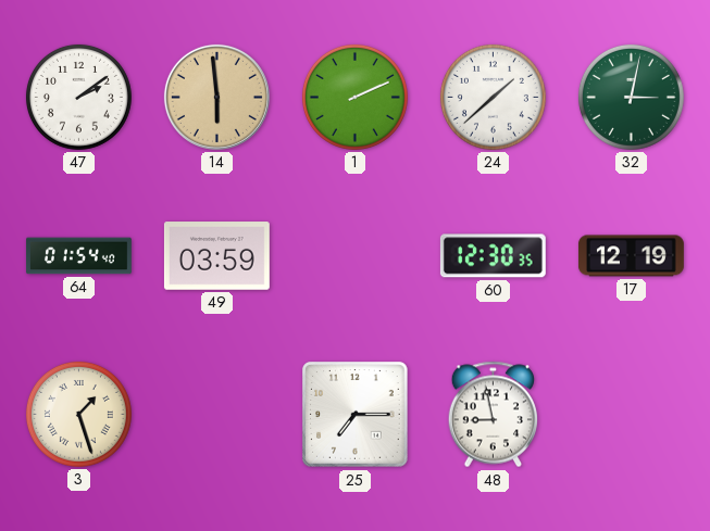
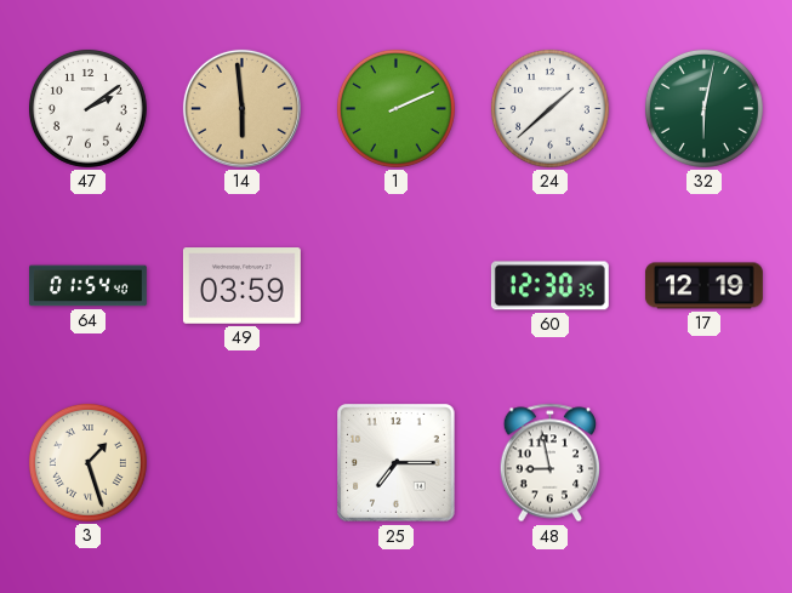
32: 3:02 -> 6:02
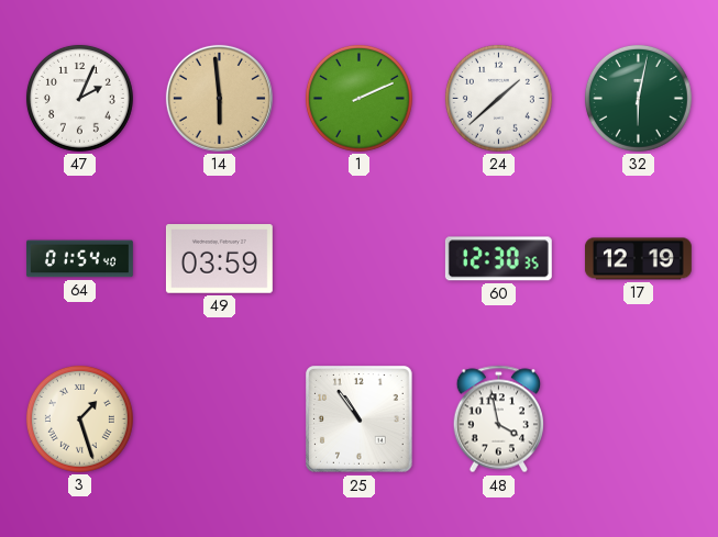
47: 2:09 -> 2:04
25: 7:15 -> 10:54
48: 8:58 -> 3:58
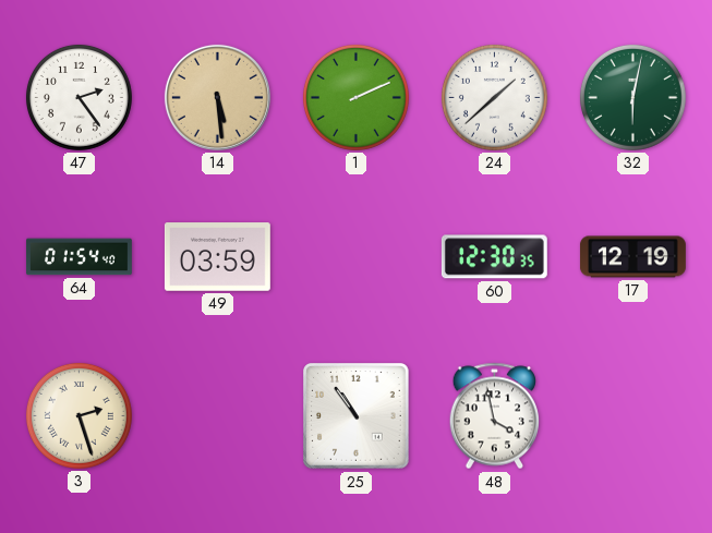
47: 2:04 -> 2:24
14: 5:59 -> 5:29
3: 1:27 -> 2:27
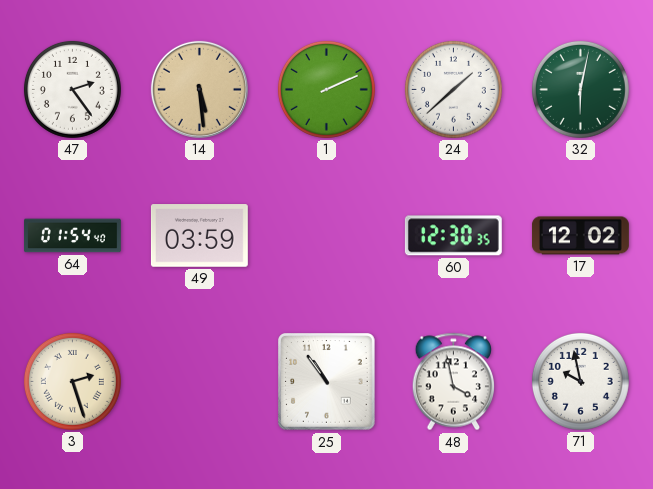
17: 12:19 -> 12:02
71: none -> 9:58
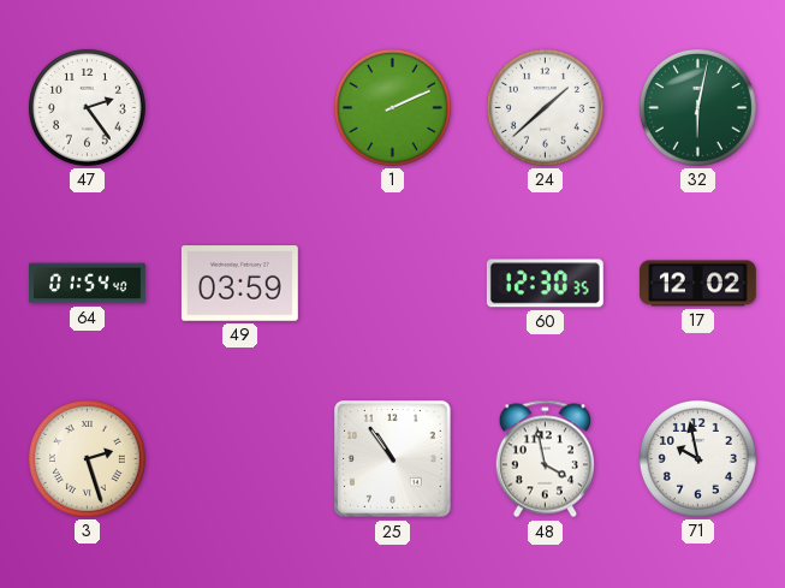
14: 5:29 -> none
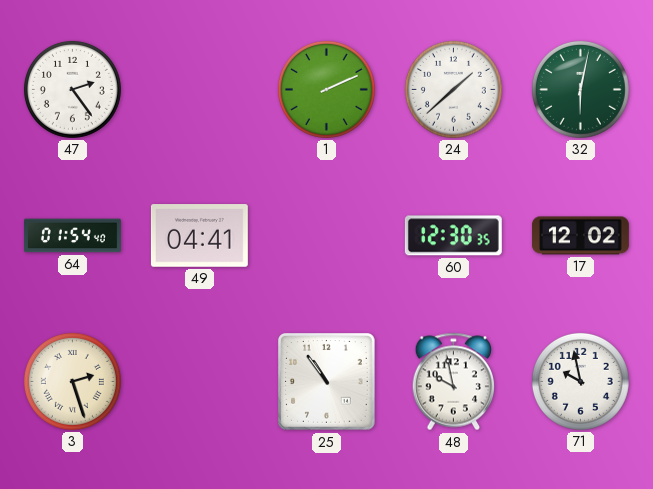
49: 03:59 -> 04:41
48: 3:58 -> 9:58
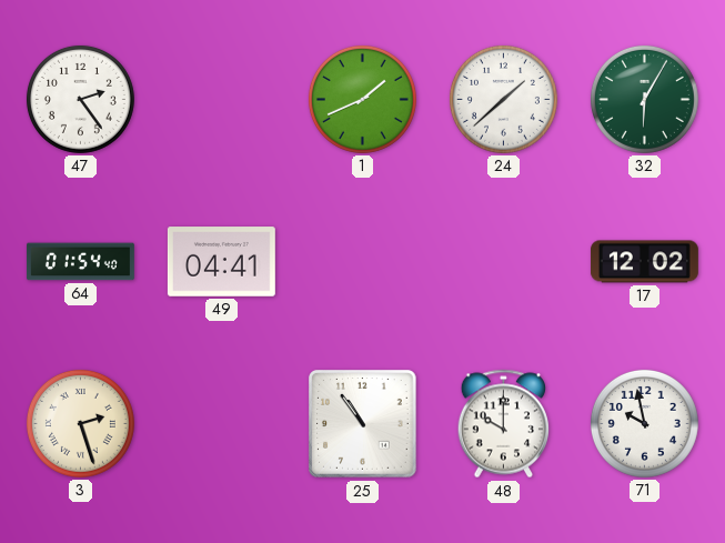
1: 2:11 -> 1:41
32: 6:02 -> 6:05
60: 12:30 -> none
48: 9:58 -> 10:00
